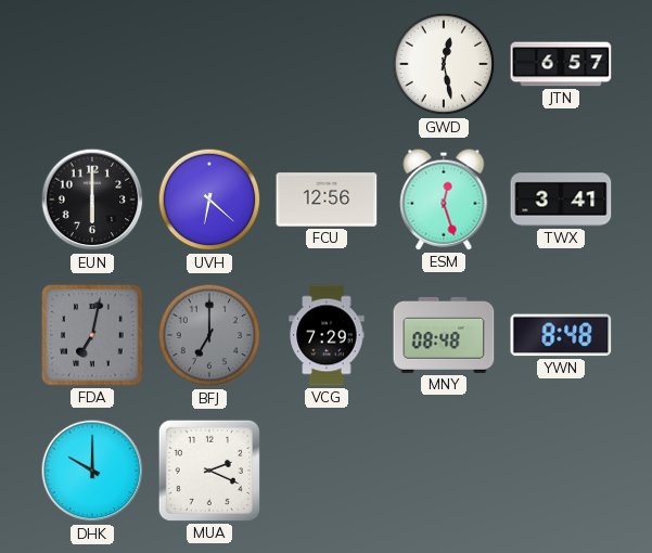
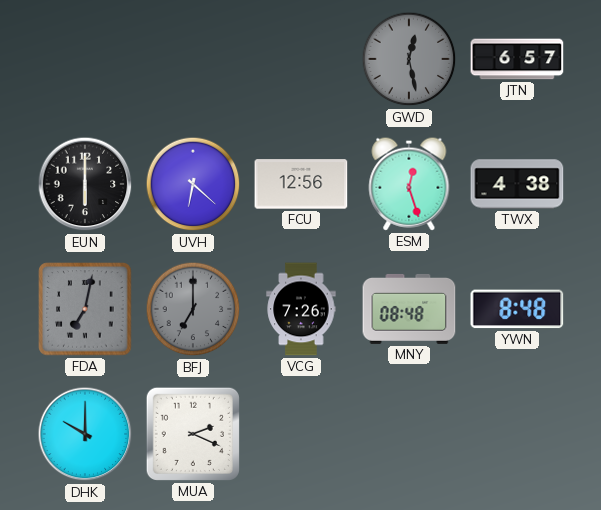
GWD dial: white -> grey
TWX: 3:41 -> 4:38
VCG: 7:29 -> 7:26
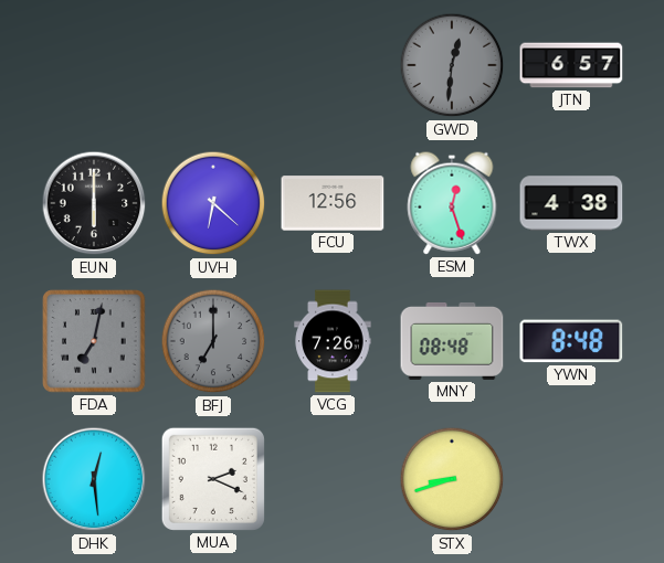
GWD: 12:28 -> 12:31
DHK: 10:00 -> 12:29
STX: none -> 8:42
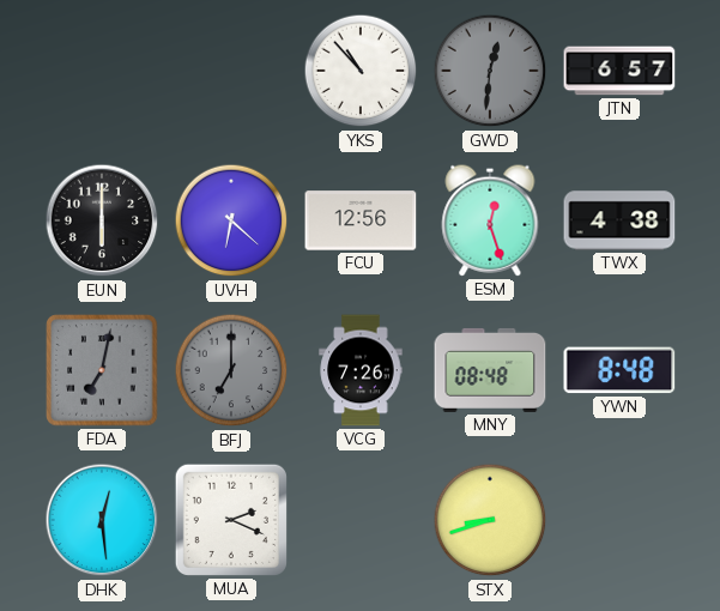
YKS: none -> 10:53
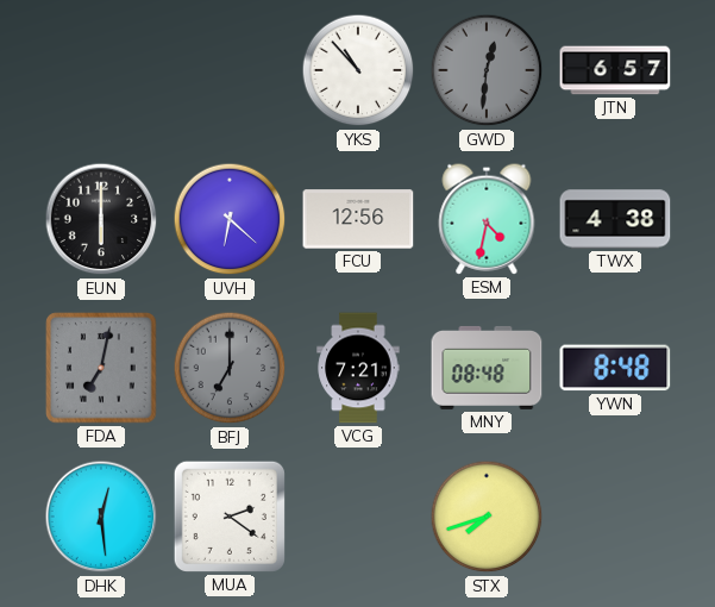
ESM: 12:27 -> 4:32
VCG: 7:26 -> 7:21
MUA: 2:19 -> 2:21
STX: 8:42 -> 7:42
